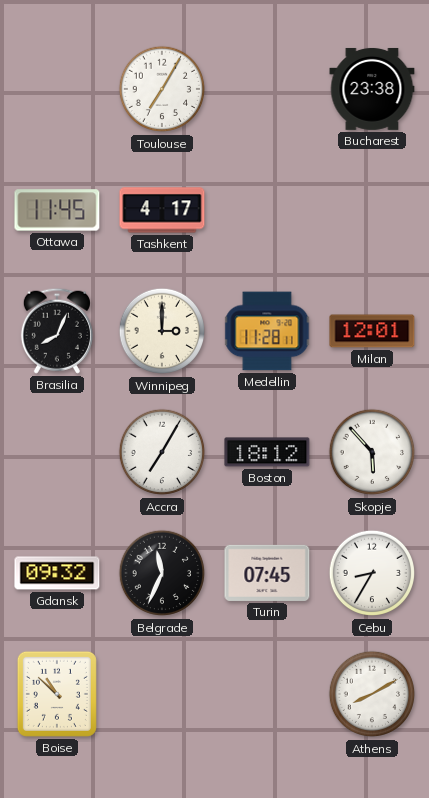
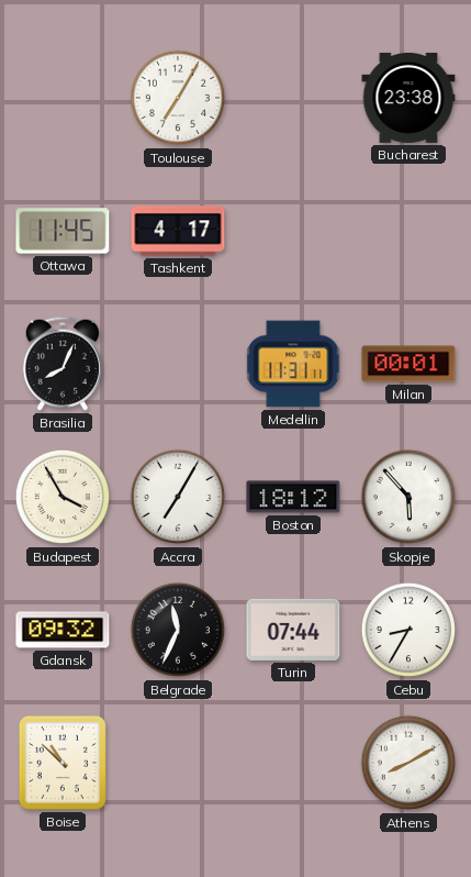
Winnipeg: 3:00 -> none
Medellin: 11:28 -> 11:31
Milan: 12:01 -> 00:01
Budapest: none -> 3:55
Turin: 07:45 -> 07:44
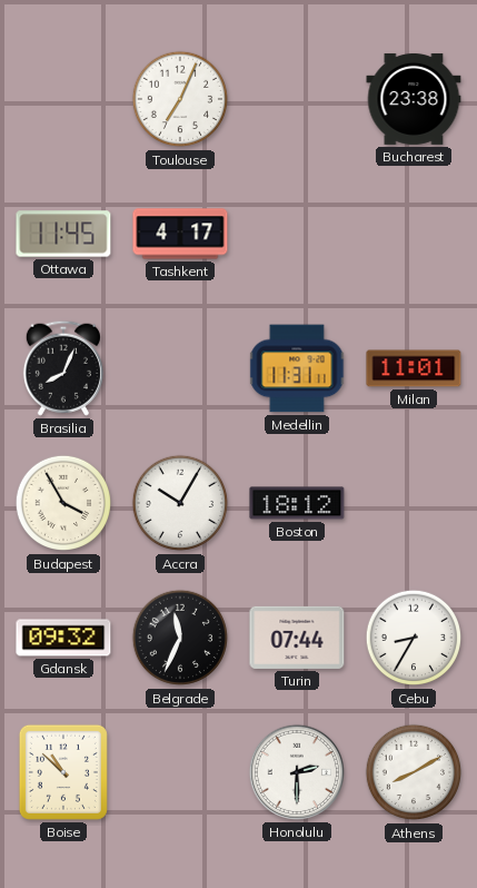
Toulouse: 7:05 -> 7:04
Milan: 00:01 -> 11:01
Accra: 7:05 -> 10:05
Skopje: 5:53 -> none
Honolulu: none -> 2:30
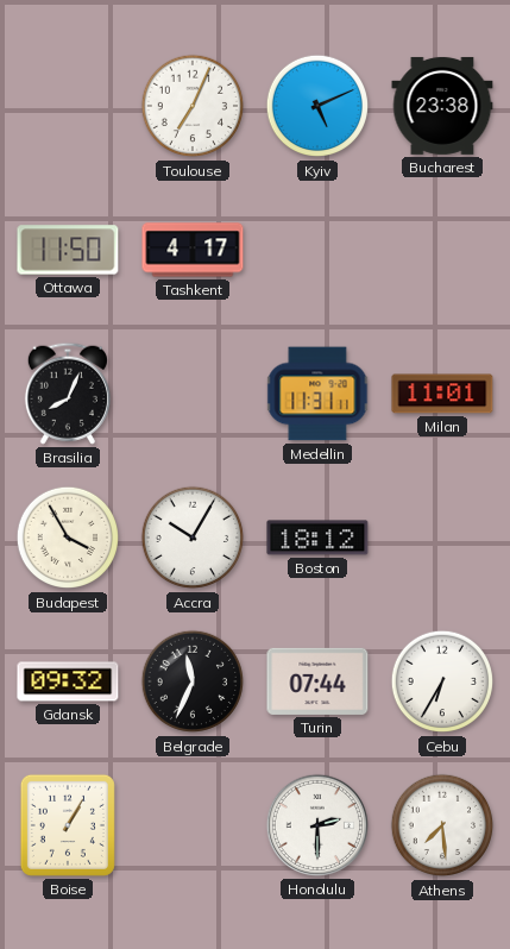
Kyiv: none -> 5:11
Ottawa: 11:45 -> 11:50
Cebu: 8:35 -> 6:35
Boise: 10:52 -> 1:05
Athens: 8:10 -> 7:29
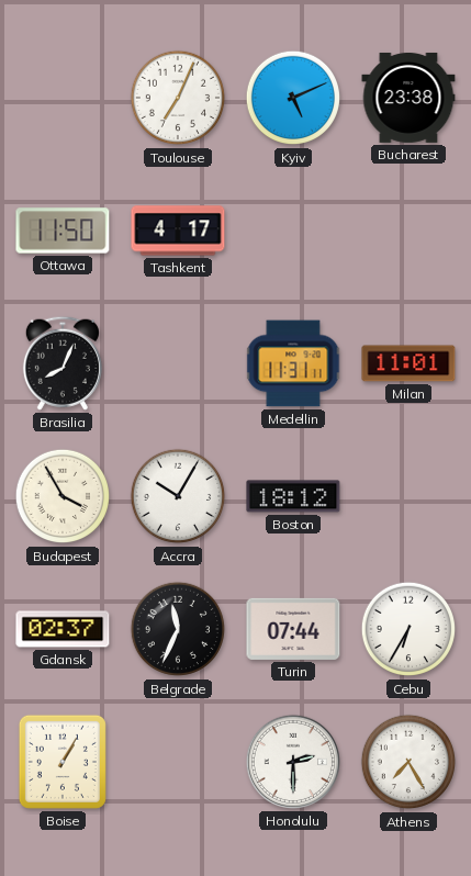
Gdansk: 09:32 -> 02:37
Athens: 7:29 -> 7:25
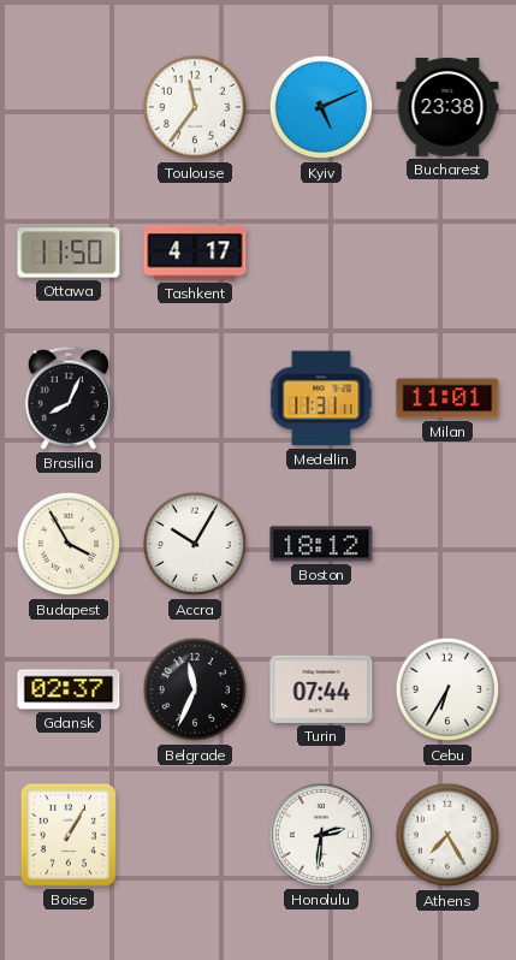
Toulouse: 7:04 -> 11:36
Honolulu: 2:30 -> 2:31
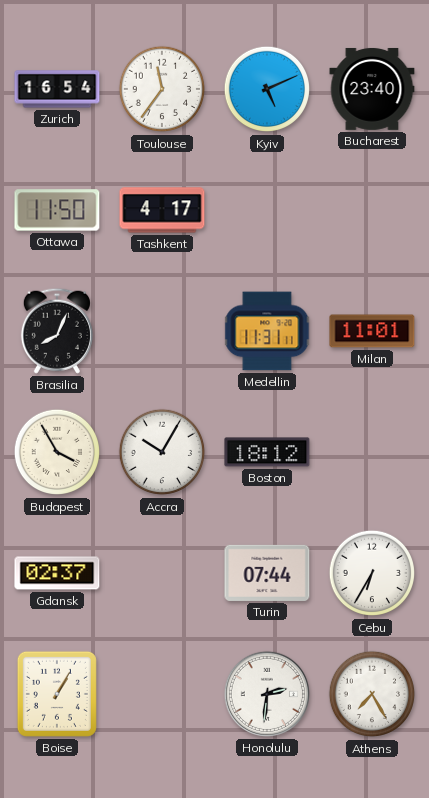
Zurich: none -> 16:54
Bucharest: 23:38 -> 23:40
Belgrade: 11:34 -> none
